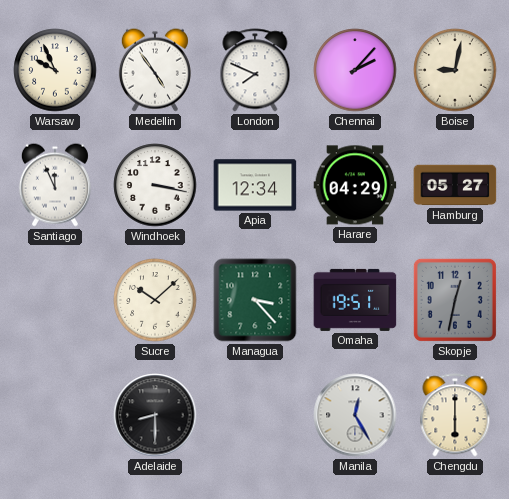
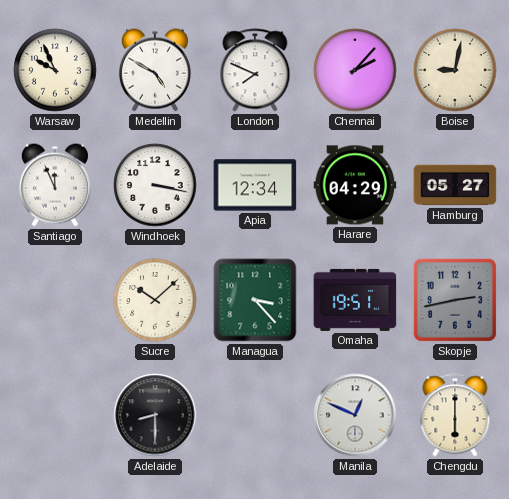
Medellin: 4:54 -> 4:50
Skopje: 12:32 -> 2:43
Manila: 12:25 -> 12:49
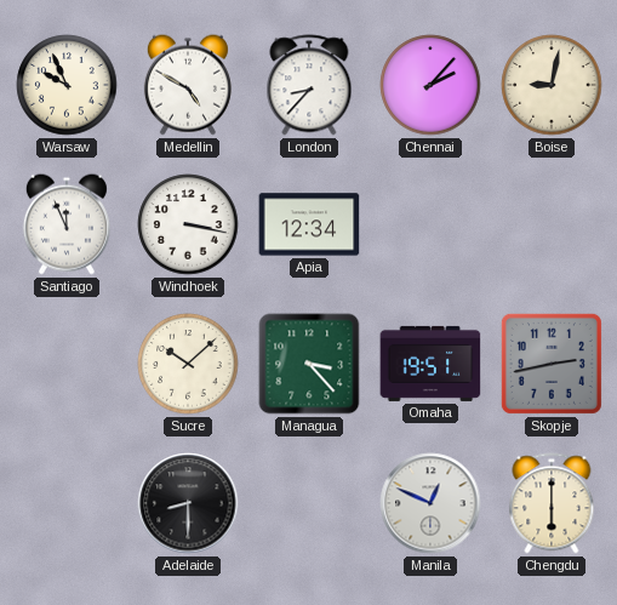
London: 7:49 -> 8:37
Harare: 04:29 -> none
Hamburg: 05:27 -> none
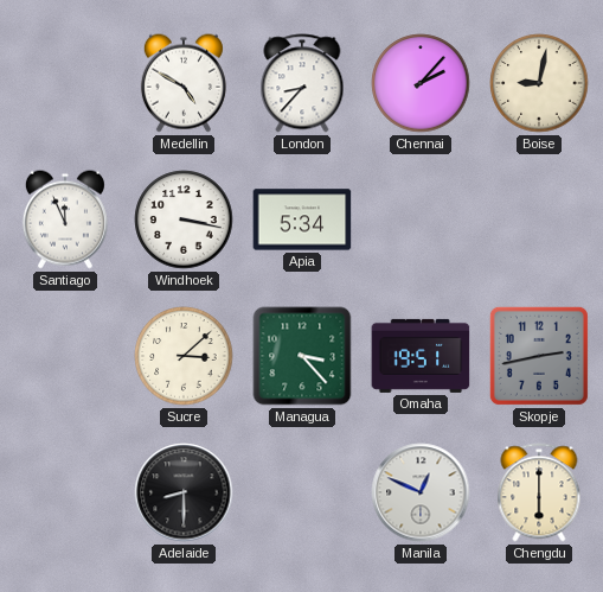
Warsaw: 9:56 -> none
Apia: 12:34 -> 5:34
Sucre: 10:08 -> 3:08
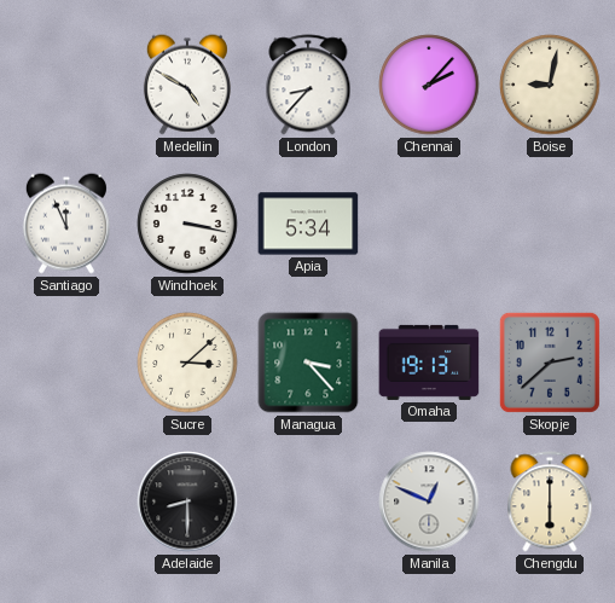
Omaha: 19:51 -> 19:13
Skopje: 2:43 -> 2:38
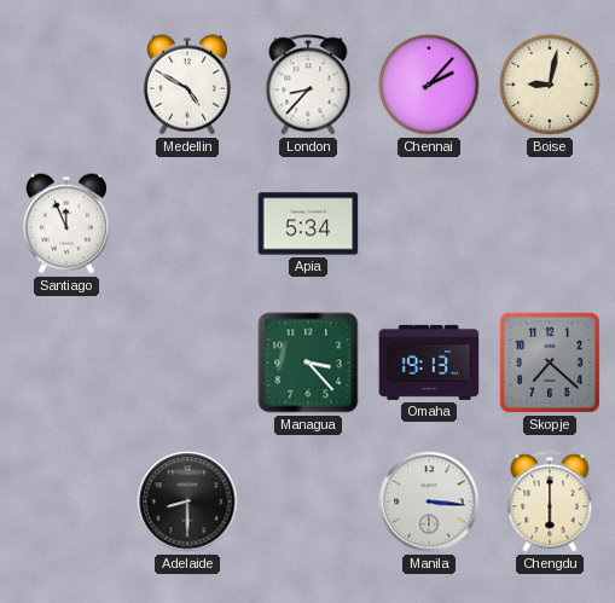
Windhoek: 3:17 -> none
Sucre: 3:08 -> none
Skopje: 2:38 -> 7:22
Manila: 12:49 -> 3:16
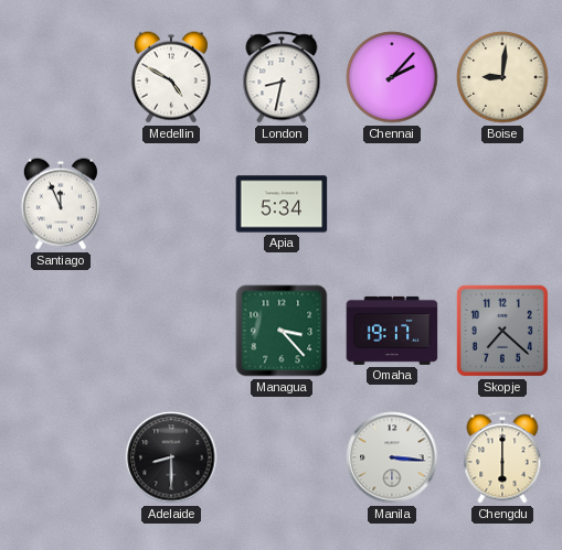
London: 8:37 -> 8:32
Boise: 9:02 -> 9:01
Omaha: 19:13 -> 19:17
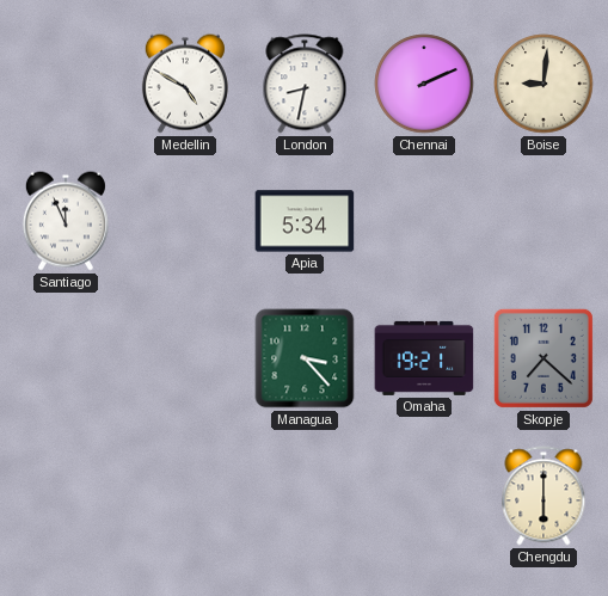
Chennai: 2:07 -> 2:11
Omaha: 19:17 -> 19:21
Adelaide: 8:30 -> none
Manila: 3:16 -> none
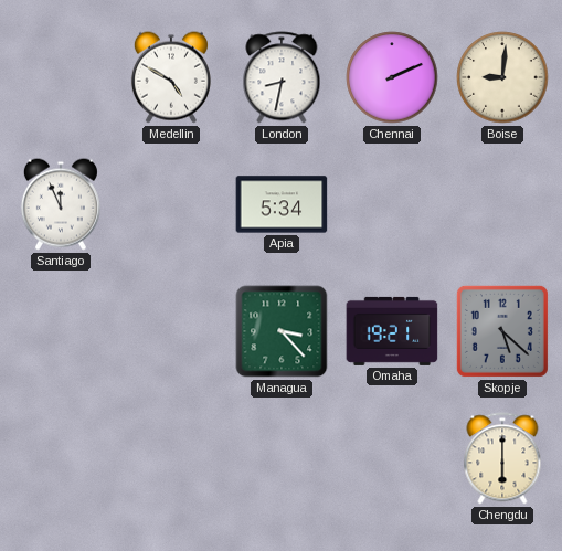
Skopje: 7:22 -> 5:22
